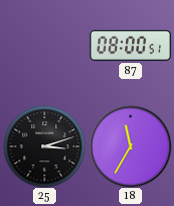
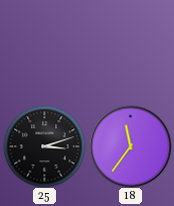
87: 08:00 -> none
18: 11:35 -> 11:36
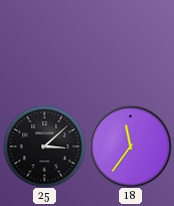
25: 3:12 -> 3:08
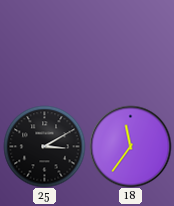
25: 3:08 -> 3:10
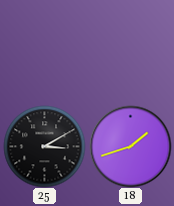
18: 11:36 -> 1:42
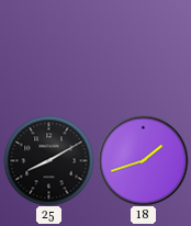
25: 3:10 -> 8:10
